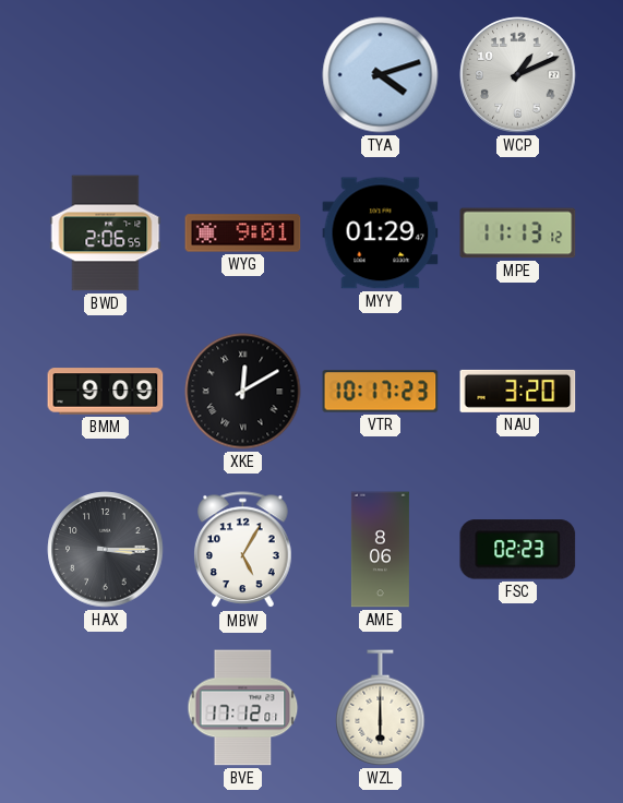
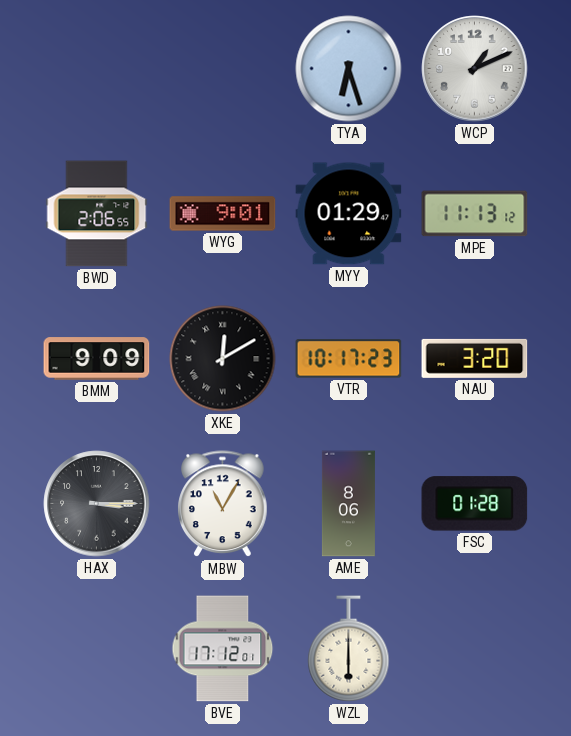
TYA: 4:12 -> 6:27
MBW: 5:05 -> 11:05
FSC: 02:23 -> 01:28
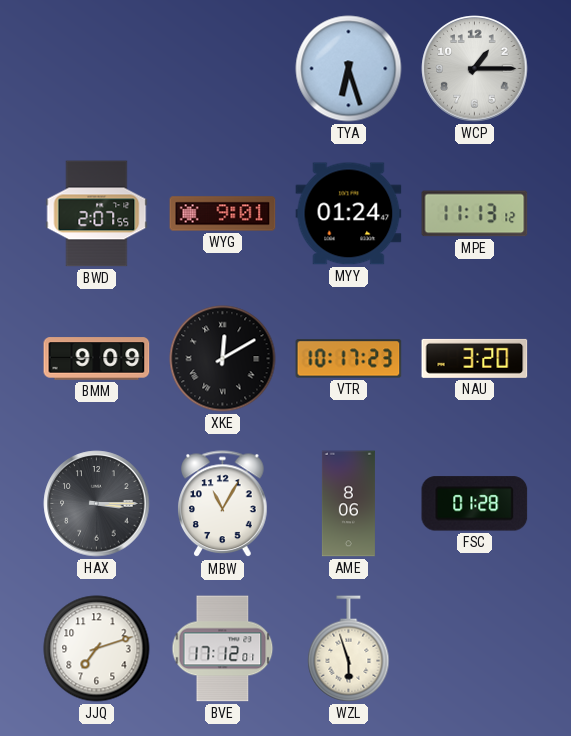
WCP: 1:11 -> 1:15
BWD: 2:06 -> 2:07
MYY: 01:29 -> 01:24
JJQ: none -> 7:12
WZL: 6:00 -> 5:57
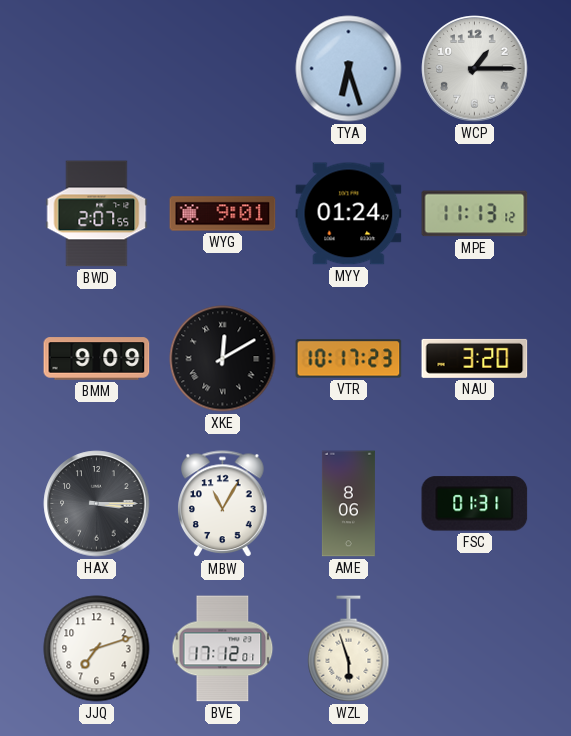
FSC: 01:28 -> 01:31
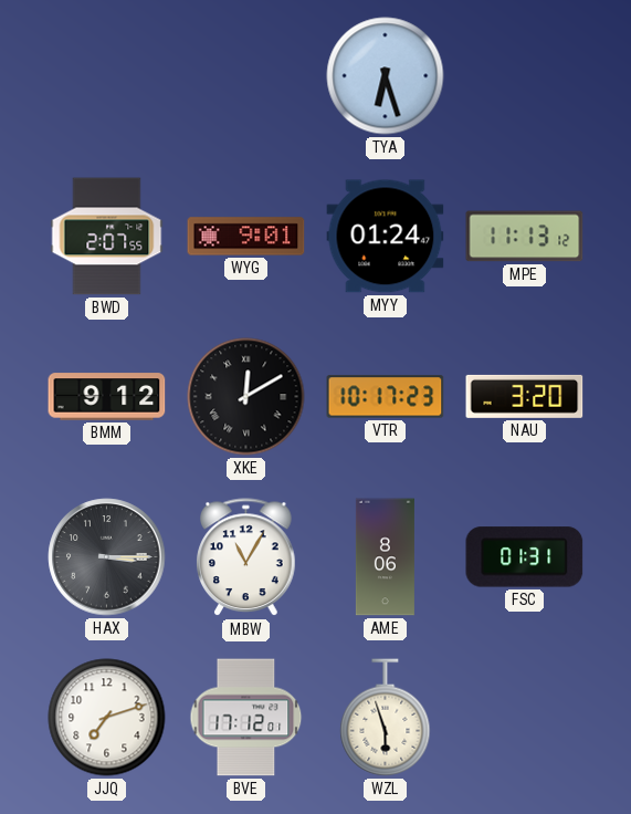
WCP: 1:15 -> none
BMM: 9:09 -> 9:12
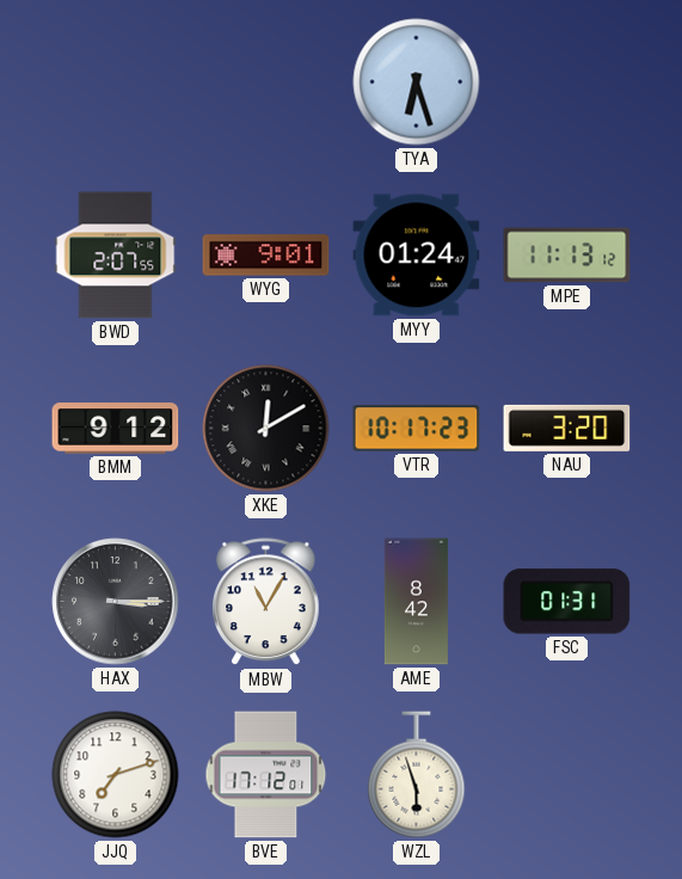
AME: 8:06 -> 8:42
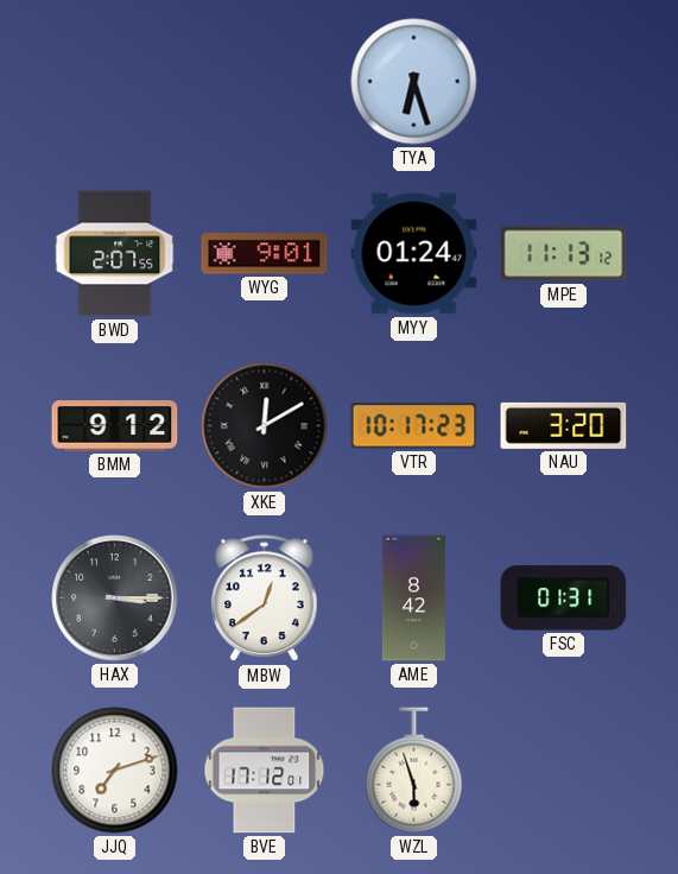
MBW: 11:05 -> 12:39
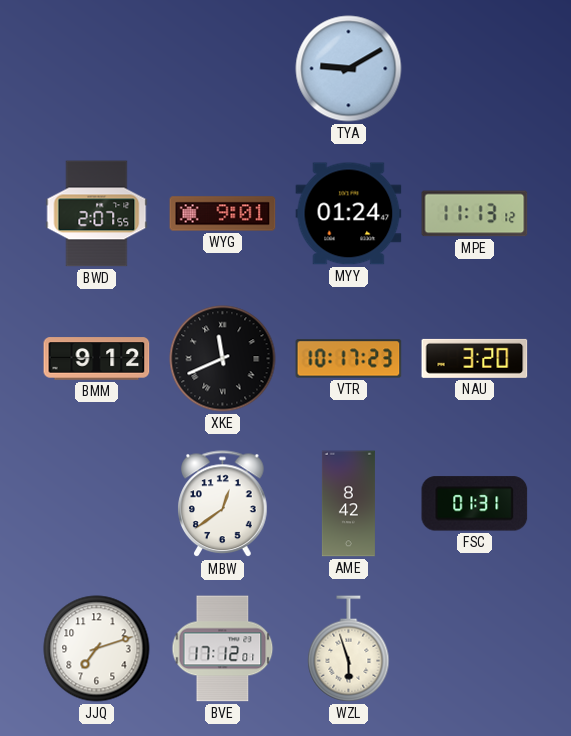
TYA: 6:27 -> 9:10
XKE: 12:10 -> 11:41
HAX: 3:15 -> none
